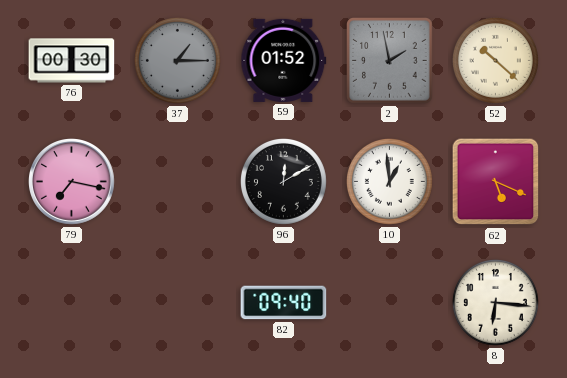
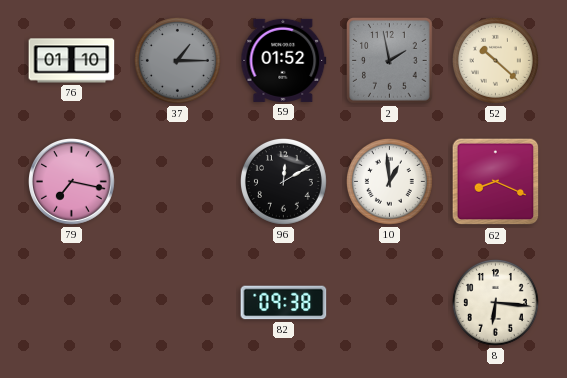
76: 00:30 -> 01:10
62: 5:19 -> 8:19
82: 09:40 -> 09:38
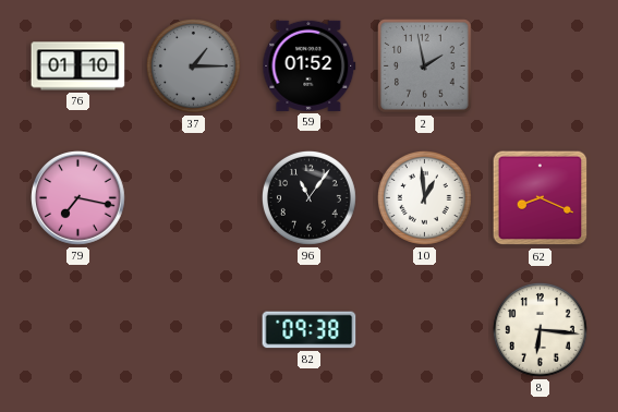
52: 10:22 -> none
96: 12:10 -> 11:06
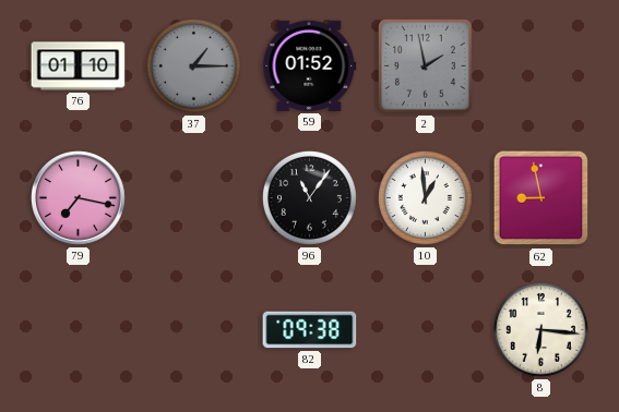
62: 8:19 -> 8:58
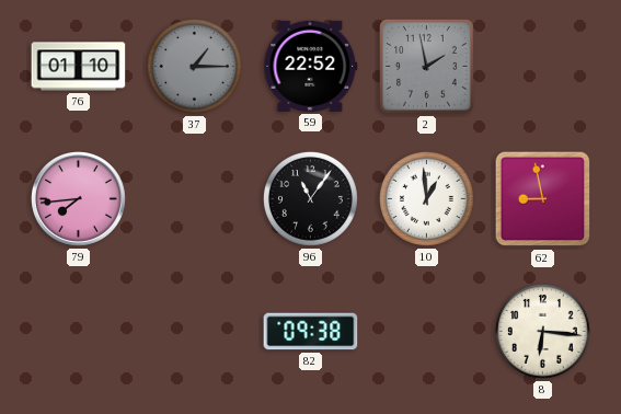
59: 01:52 -> 22:52
79: 7:17 -> 7:44
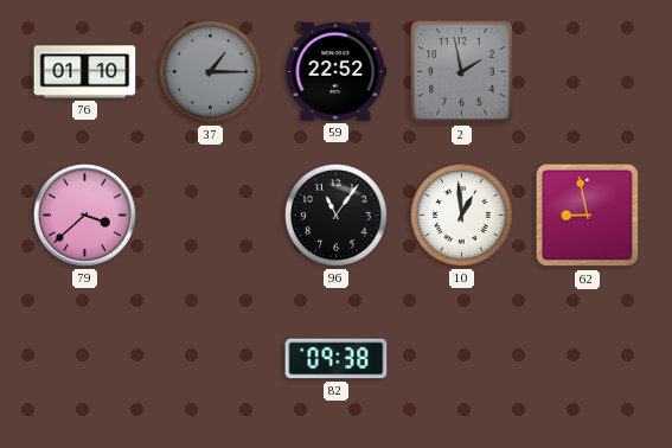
79: 7:44 -> 3:38
8: 6:16 -> none
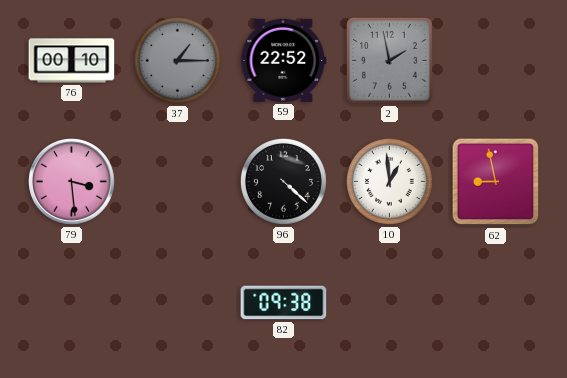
76: 01:10 -> 00:10
79: 3:38 -> 3:29
96: 11:06 -> 4:22
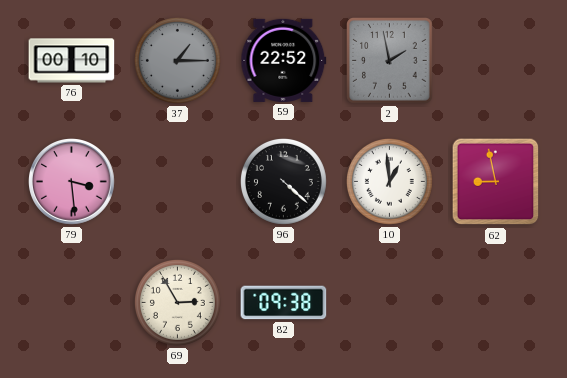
69: none -> 2:55
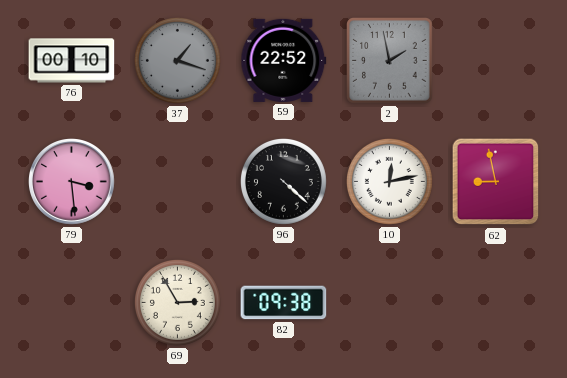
37: 1:15 -> 1:18
10: 12:59 -> 12:13
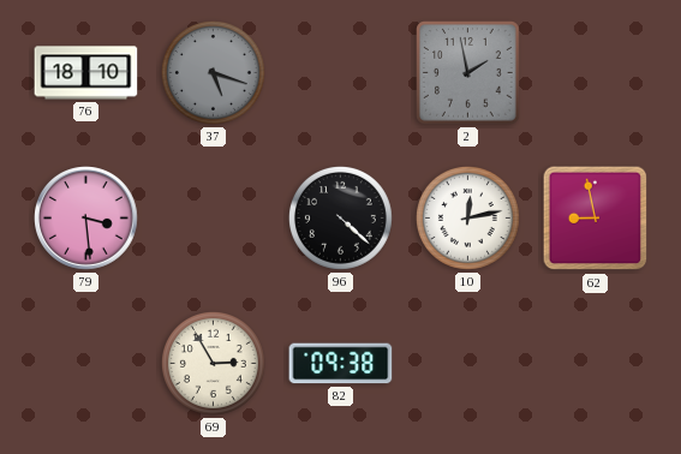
76: 00:10 -> 18:10
37: 1:18 -> 5:18
59: 22:52 -> none
